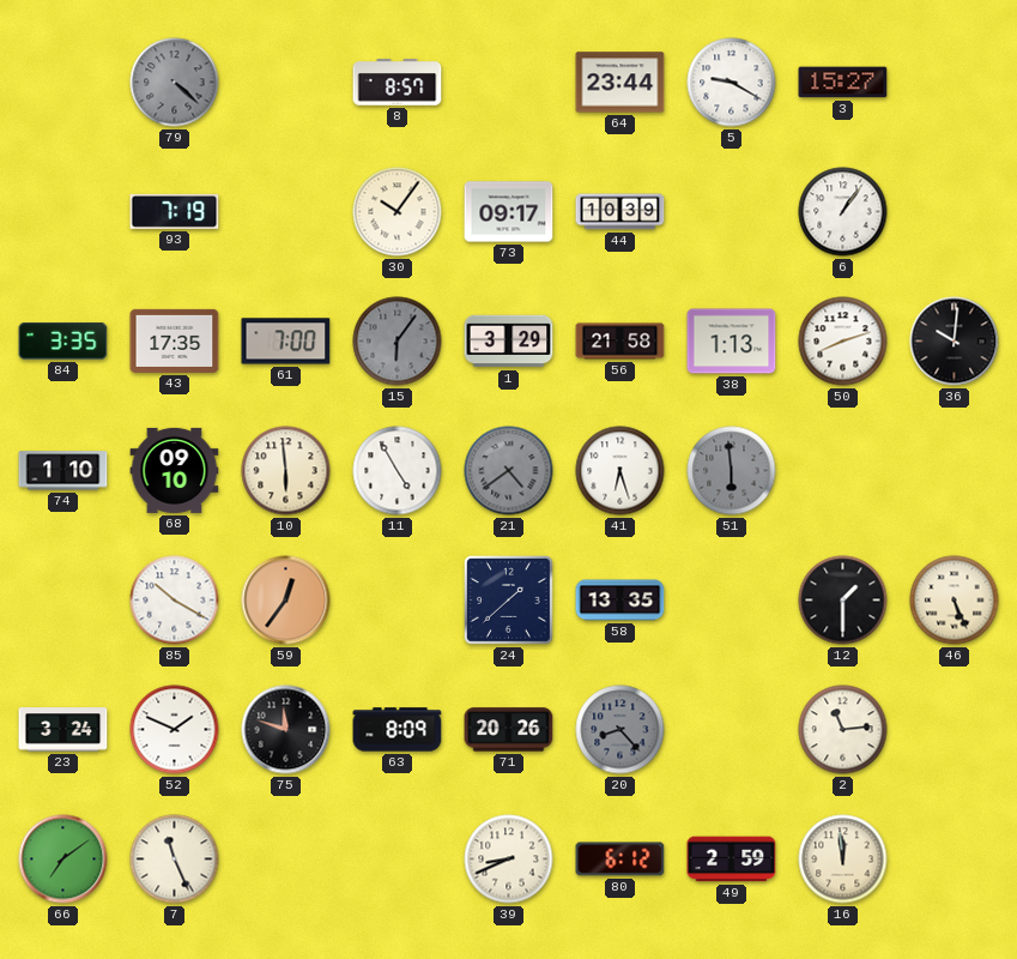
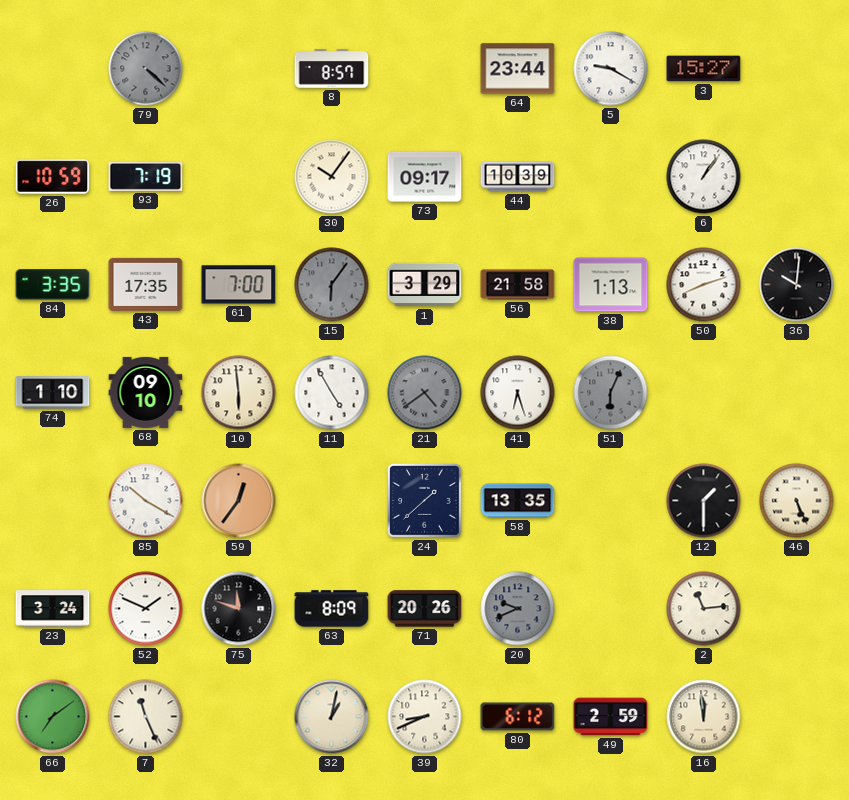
26: none -> 10:59
51: 5:59 -> 6:04
20: 8:23 -> 9:41
32: none -> 1:02
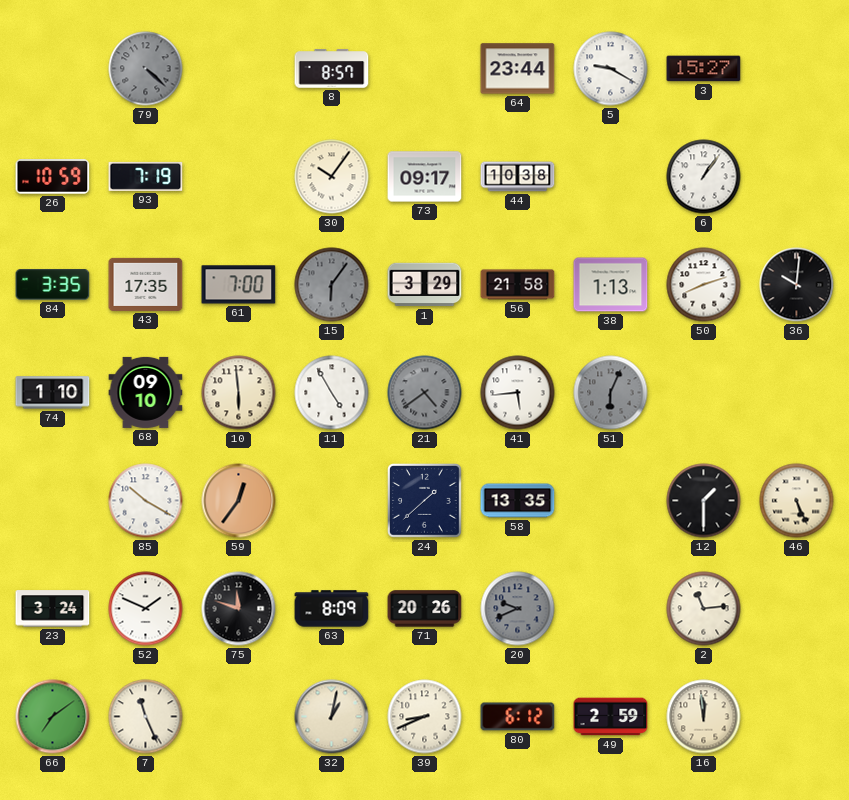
44: 10:39 -> 10:38
41: 6:27 -> 5:44
